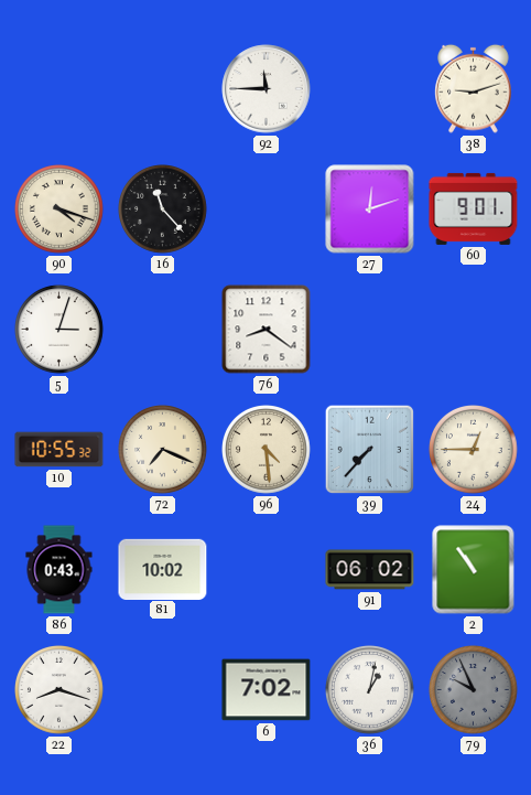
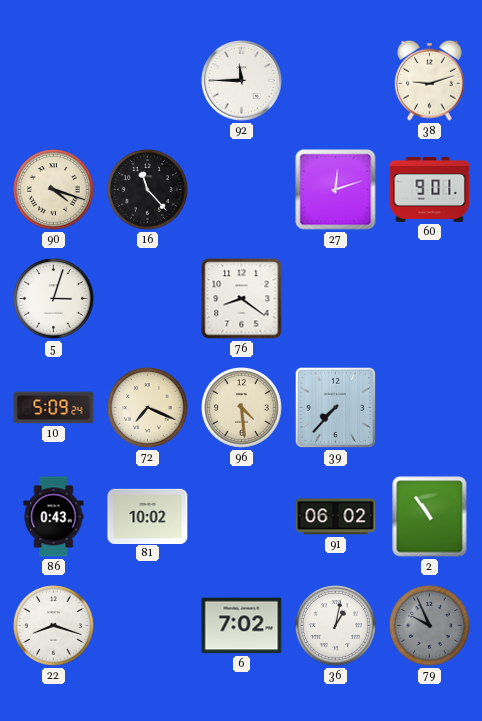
10: 10:55 -> 5:09
24: 12:45 -> none
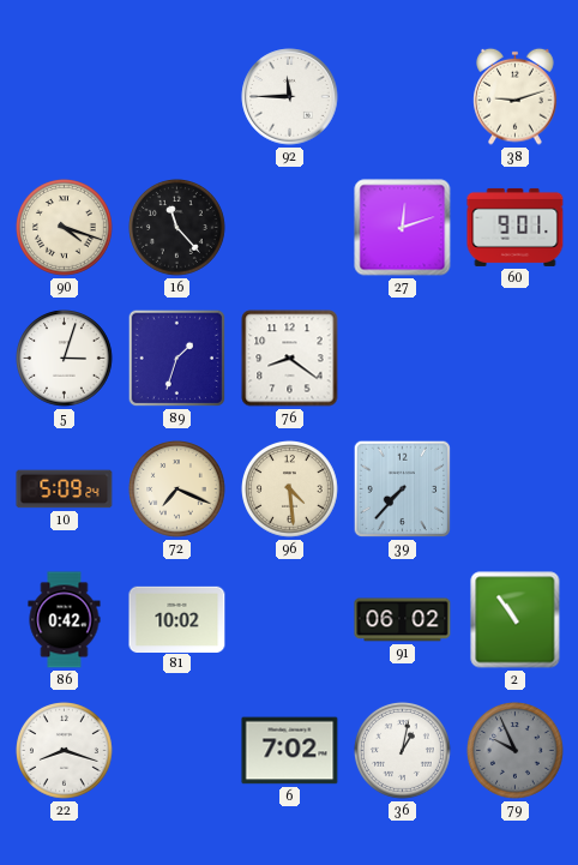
89: none -> 1:33
86: 0:43 -> 0:42
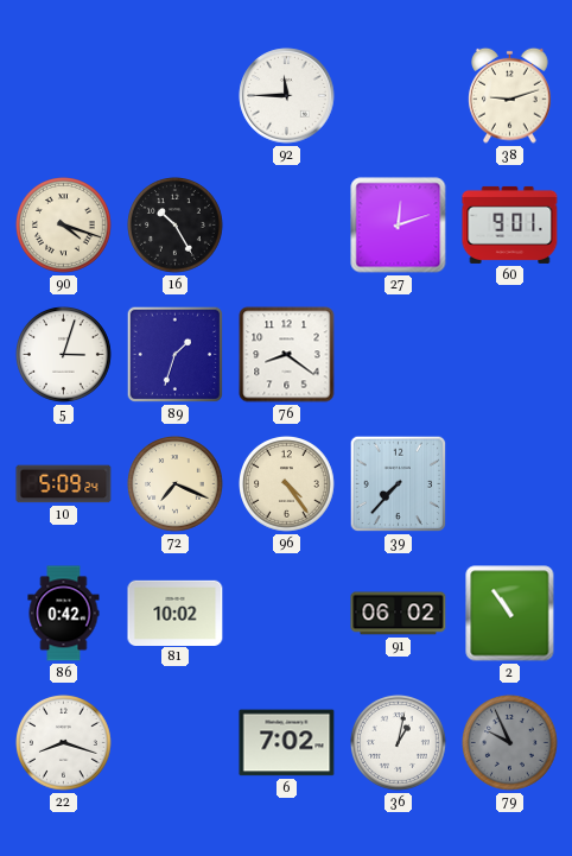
16: 11:23 -> 10:25
96: 4:29 -> 4:24
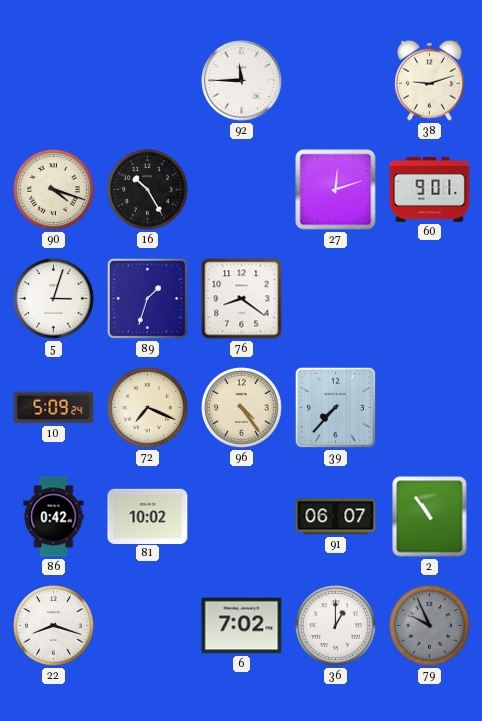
91: 06:02 -> 06:07
36: 1:02 -> 1:00
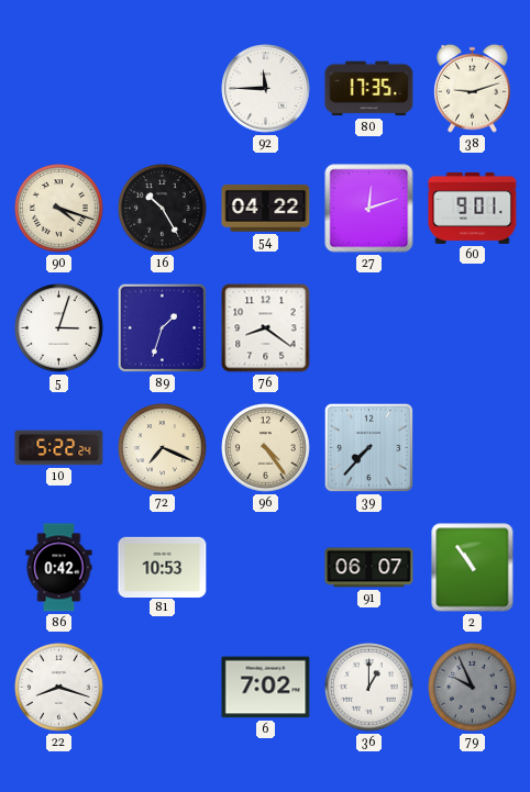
80: none -> 17:35
54: none -> 04:22
10: 5:09 -> 5:22
81: 10:02 -> 10:53
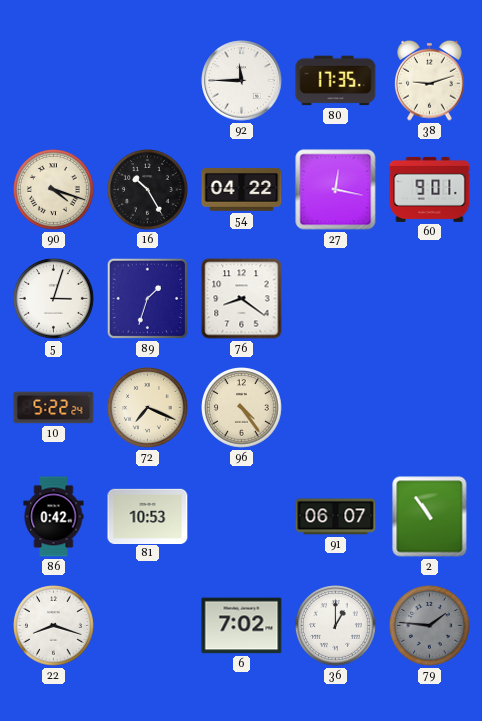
27: 12:12 -> 12:17
39: 7:37 -> none
79: 9:56 -> 1:46
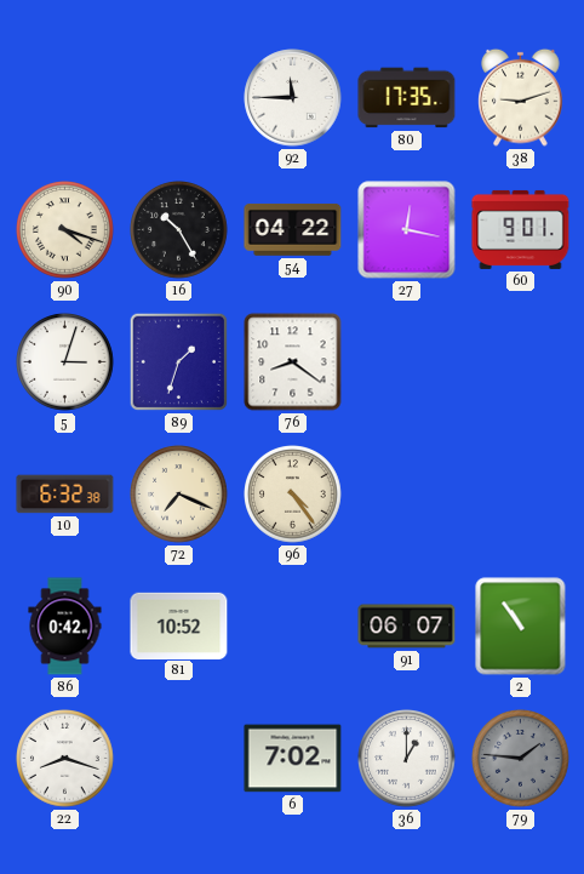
10: 5:22 -> 6:32
81: 10:53 -> 10:52
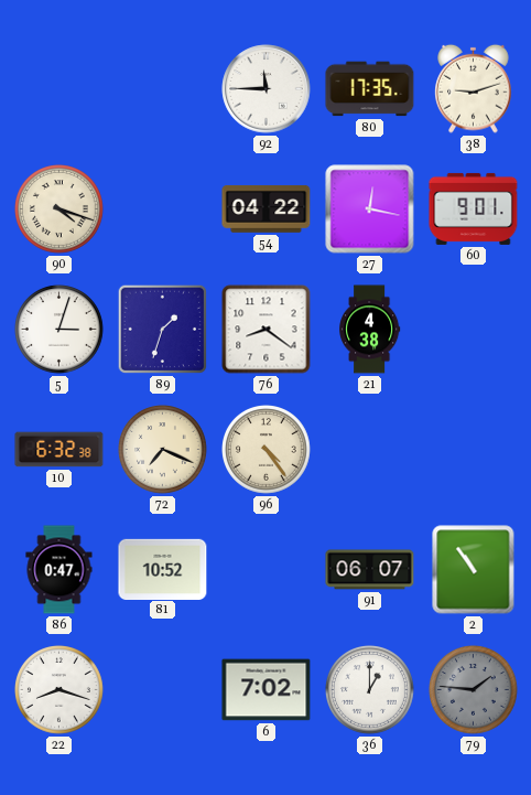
16: 10:25 -> none
21: none -> 4:38
86: 0:42 -> 0:47
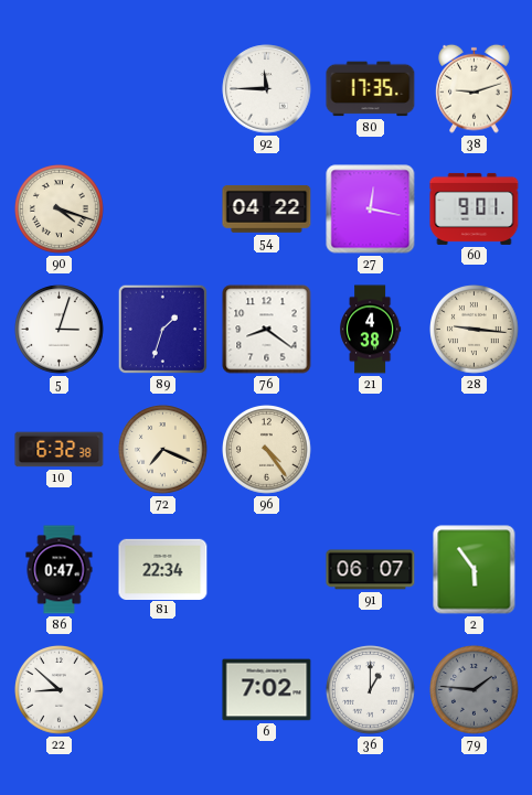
28: none -> 9:16
81: 10:52 -> 22:34
2: 10:54 -> 5:54
22: 8:18 -> 8:52
